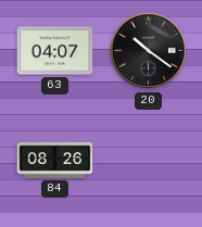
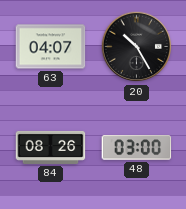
20: 10:21 -> 10:25
48: none -> 03:00
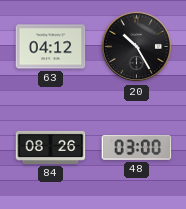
63: 04:07 -> 04:12
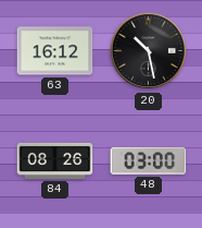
63: 04:12 -> 16:12
20: 10:25 -> 10:28
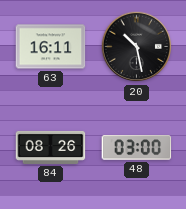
63: 16:12 -> 16:11
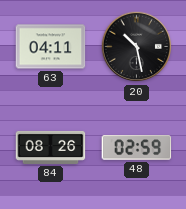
63: 16:11 -> 04:11
48: 03:00 -> 02:59
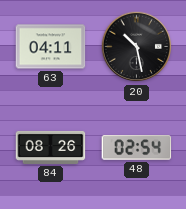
48: 02:59 -> 02:54
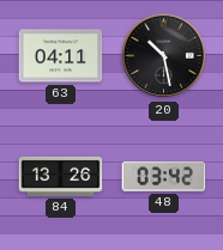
84: 08:26 -> 13:26
48: 02:54 -> 03:42
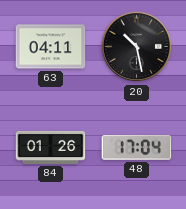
84: 13:26 -> 01:26
48: 03:42 -> 17:04
